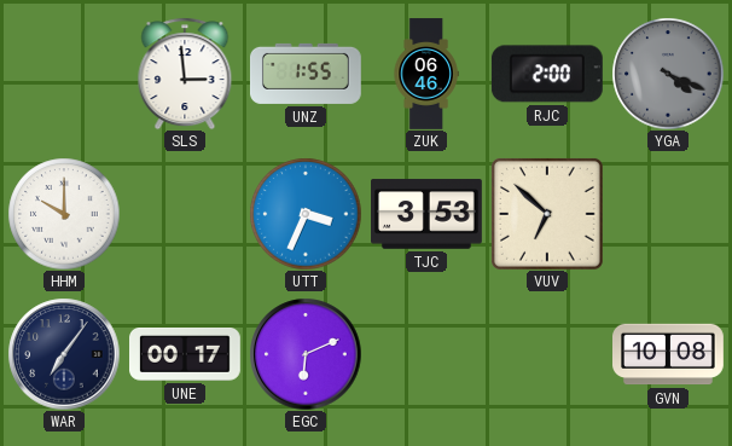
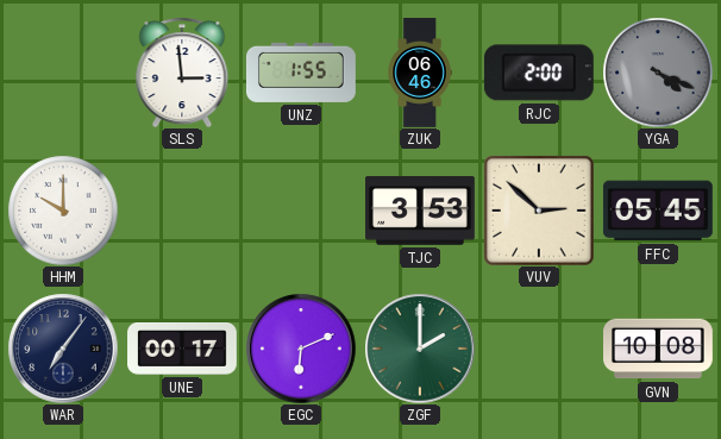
UTT: 3:34 -> none
VUV: 6:52 -> 2:52
FFC: none -> 05:45
ZGF: none -> 2:00
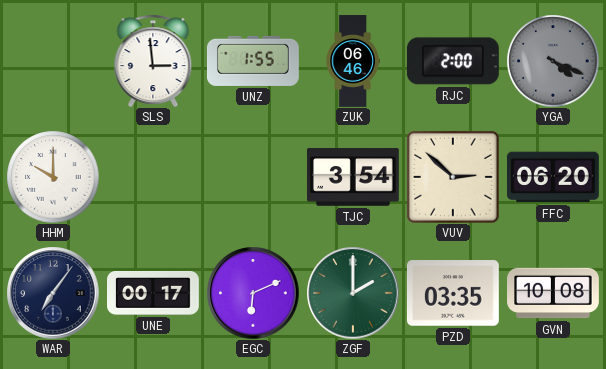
TJC: 3:53 -> 3:54
FFC: 05:45 -> 06:20
PZD: none -> 03:35
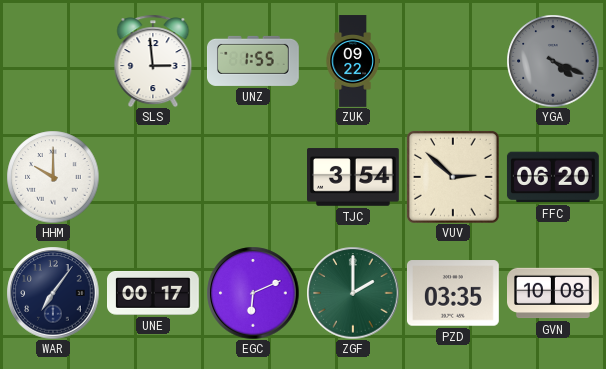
ZUK: 06:46 -> 09:22
RJC: 2:00 -> none
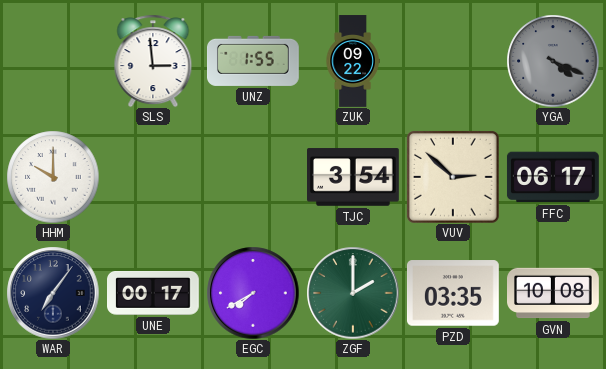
FFC: 06:20 -> 06:17
EGC: 6:11 -> 7:40
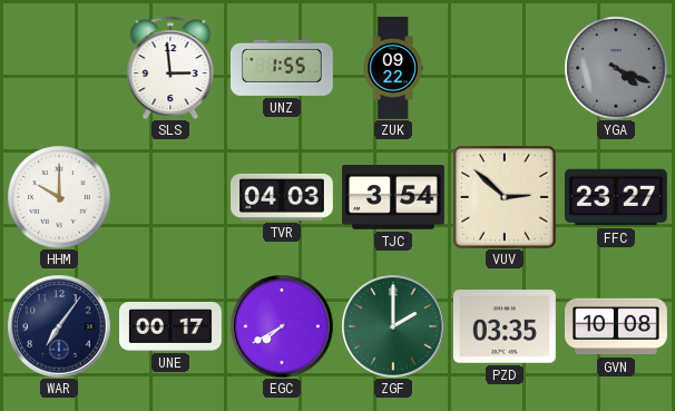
TVR: none -> 04:03
FFC: 06:17 -> 23:27
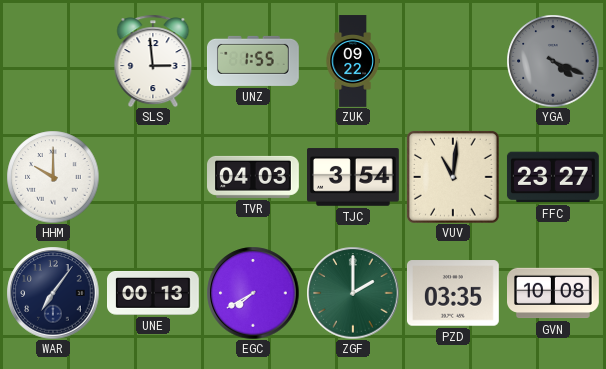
VUV: 2:52 -> 11:01
UNE: 00:17 -> 00:13
